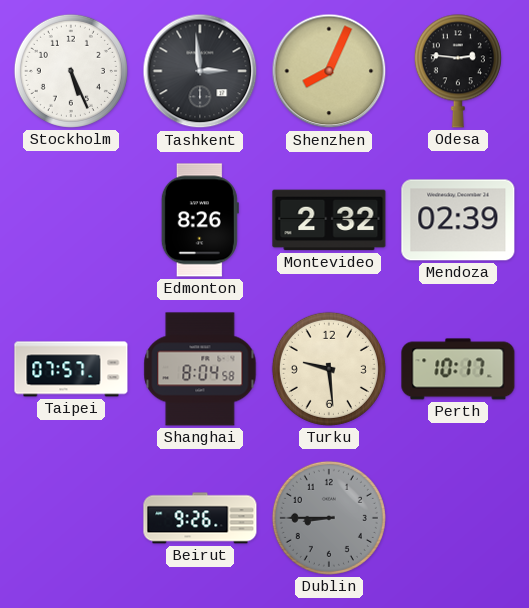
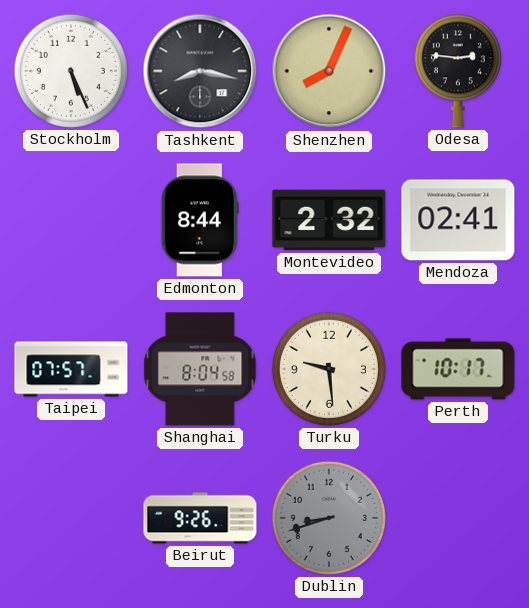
Tashkent: 2:59 -> 8:17
Edmonton: 8:26 -> 8:44
Mendoza: 02:39 -> 02:41
Dublin: 8:45 -> 8:42
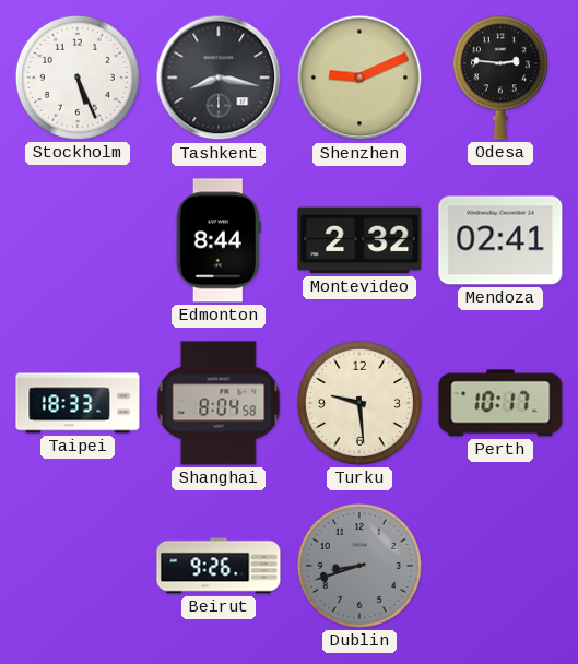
Shenzhen: 8:04 -> 9:11
Taipei: 07:57 -> 18:33
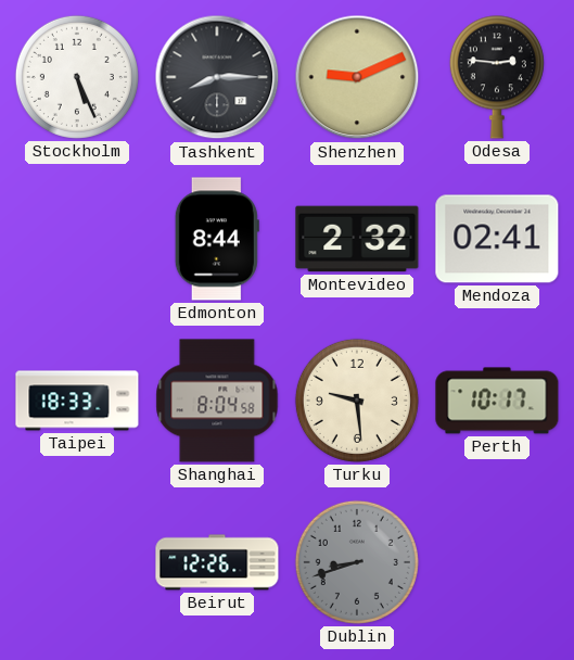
Tashkent: 8:17 -> 8:15
Beirut: 9:26 -> 12:26
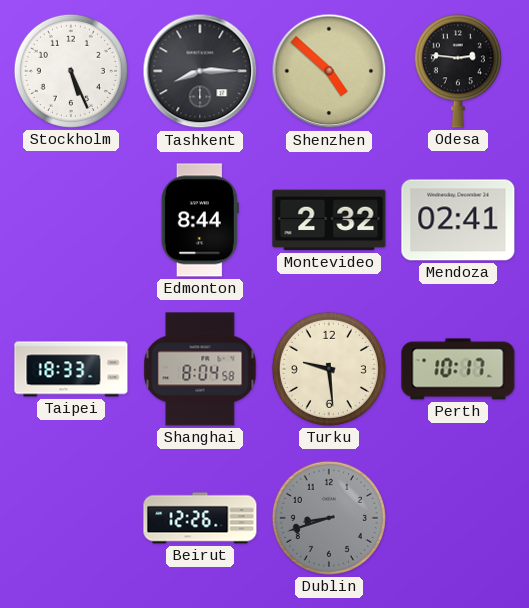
Shenzhen: 9:11 -> 4:52
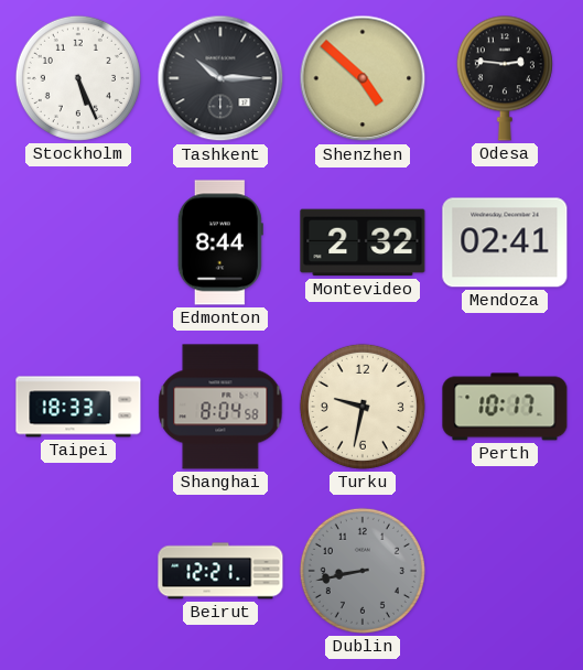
Tashkent: 8:15 -> 10:15
Turku: 9:29 -> 9:32
Beirut: 12:26 -> 12:21
Dublin: 8:42 -> 8:43
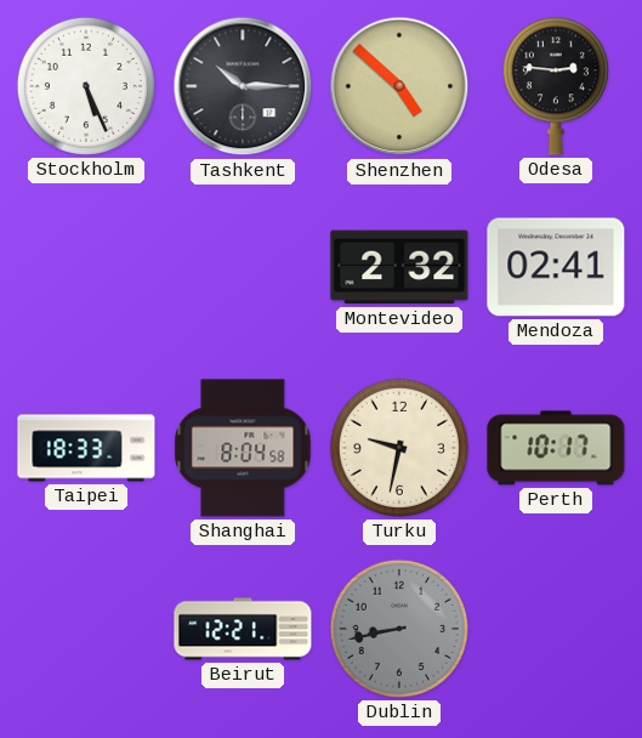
Edmonton: 8:44 -> none
